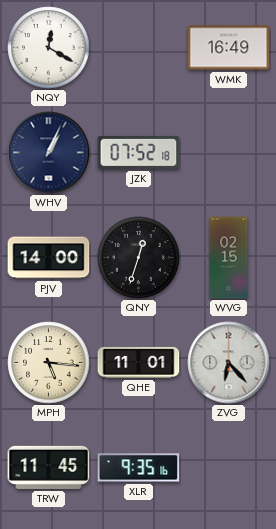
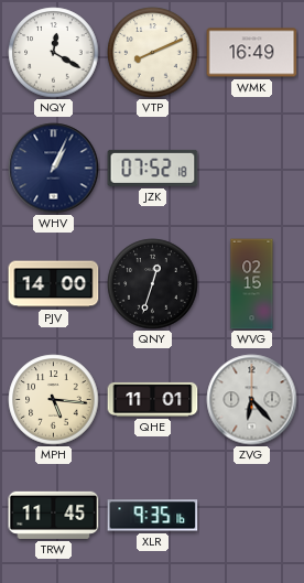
VTP: none -> 8:11
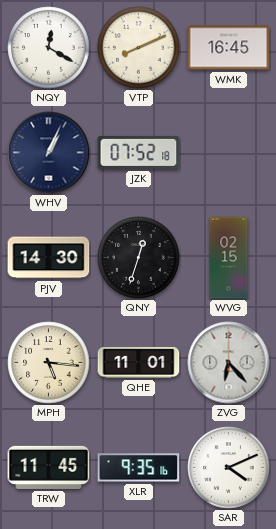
WMK: 16:49 -> 16:45
PJV: 14:00 -> 14:30
SAR: none -> 4:11
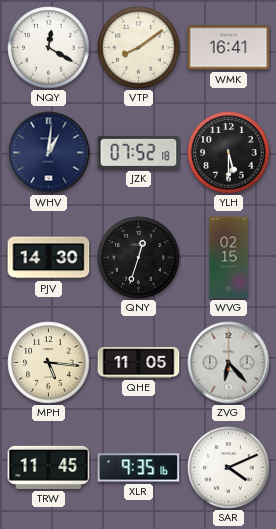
VTP: 8:11 -> 8:09
WMK: 16:45 -> 16:41
WHV: 1:04 -> 1:01
YLH: none -> 5:30
QHE: 11:01 -> 11:05
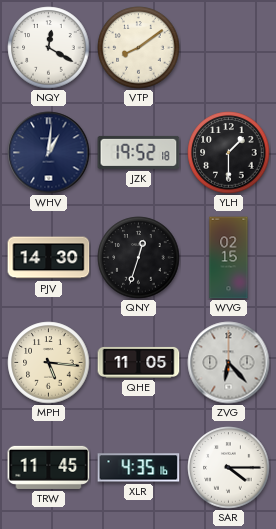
WMK: 16:41 -> none
JZK: 07:52 -> 19:52
YLH: 5:30 -> 1:30
XLR: 9:35 -> 4:35
SAR: 4:11 -> 4:15
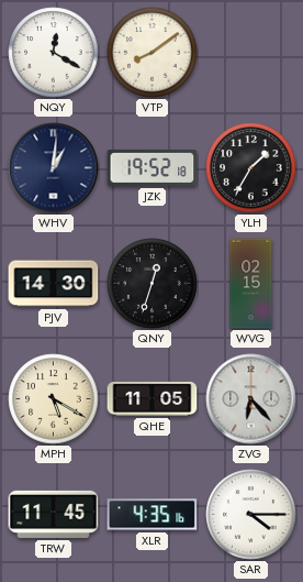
YLH: 1:30 -> 1:35
MPH: 5:16 -> 5:20
